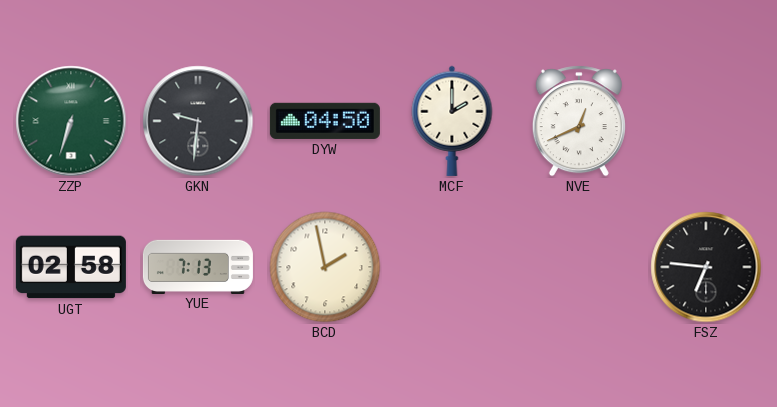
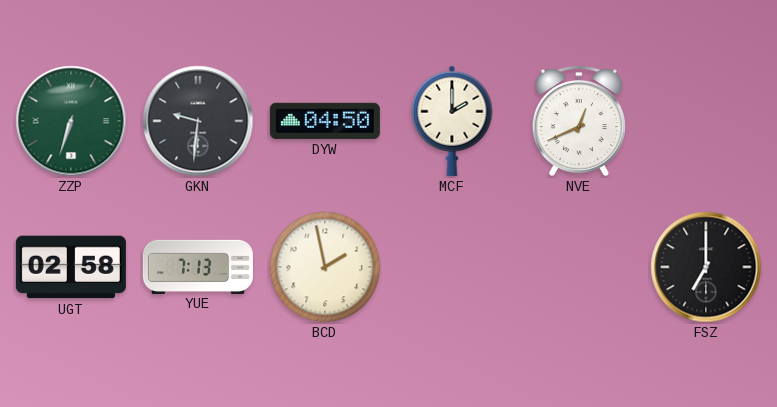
FSZ: 6:46 -> 7:00
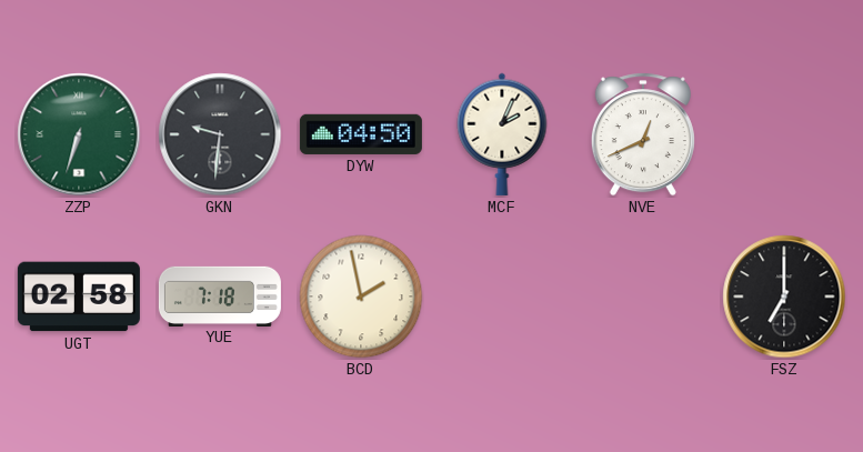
MCF: 2:00 -> 2:04
YUE: 7:13 -> 7:18
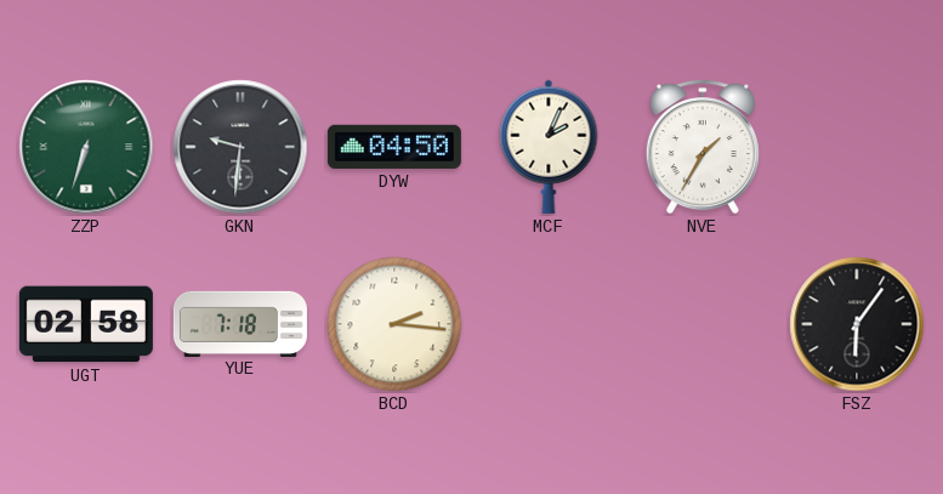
NVE: 12:41 -> 1:35
BCD: 1:58 -> 2:16
FSZ: 7:00 -> 6:06
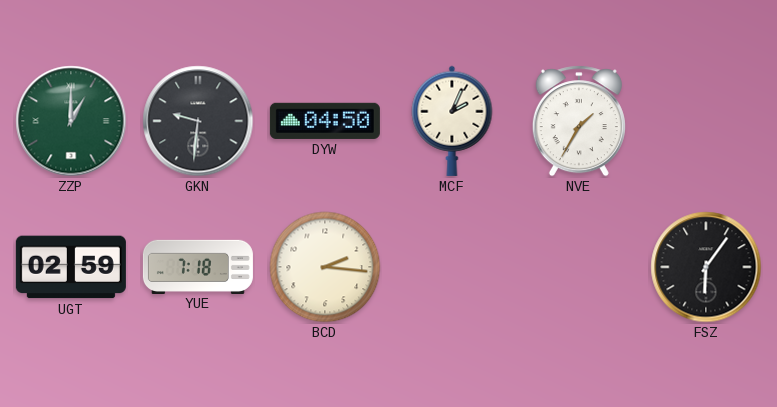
ZZP: 6:33 -> 1:00
UGT: 02:58 -> 02:59
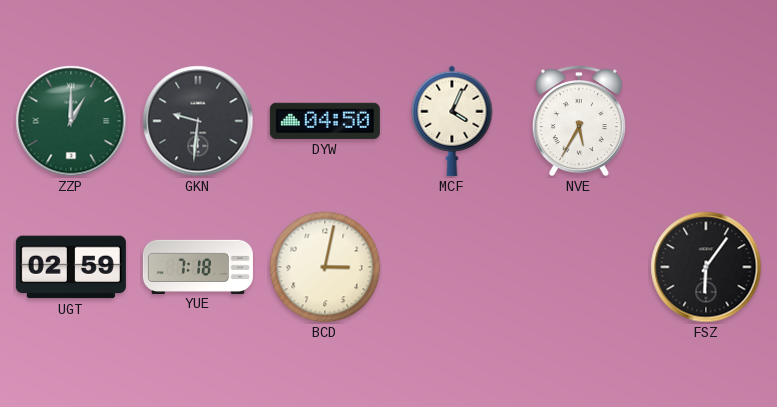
MCF: 2:04 -> 4:04
NVE: 1:35 -> 5:35
BCD: 2:16 -> 3:02
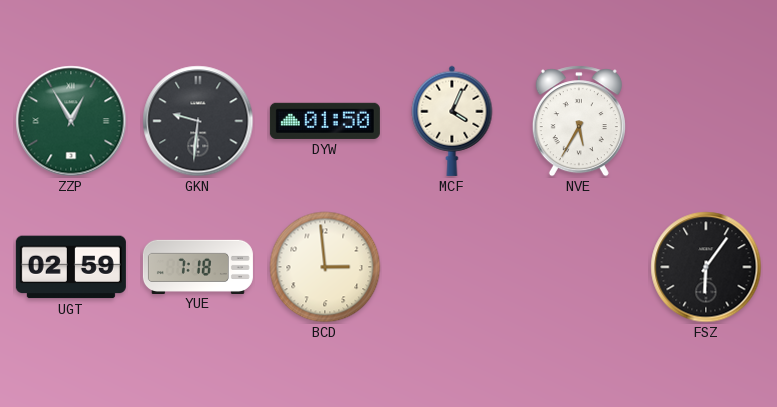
ZZP: 1:00 -> 12:55
DYW: 04:50 -> 01:50
BCD: 3:02 -> 2:59
